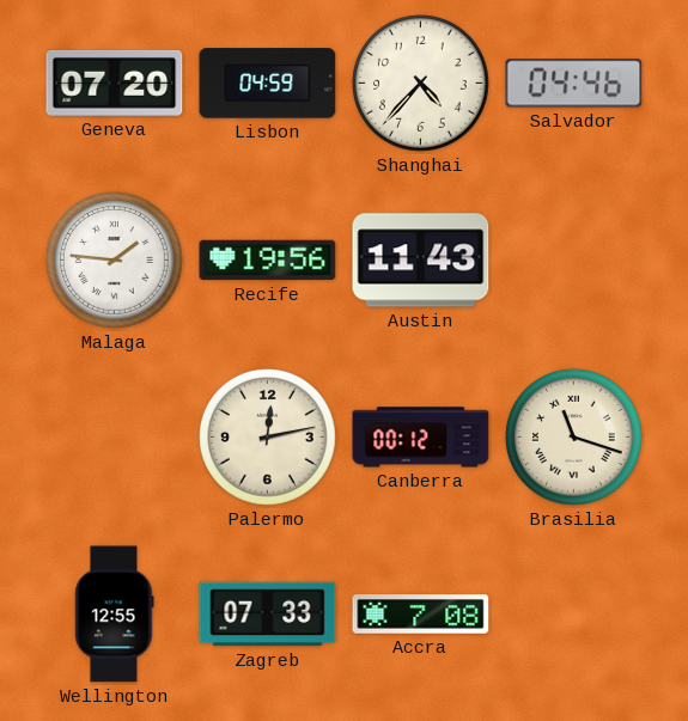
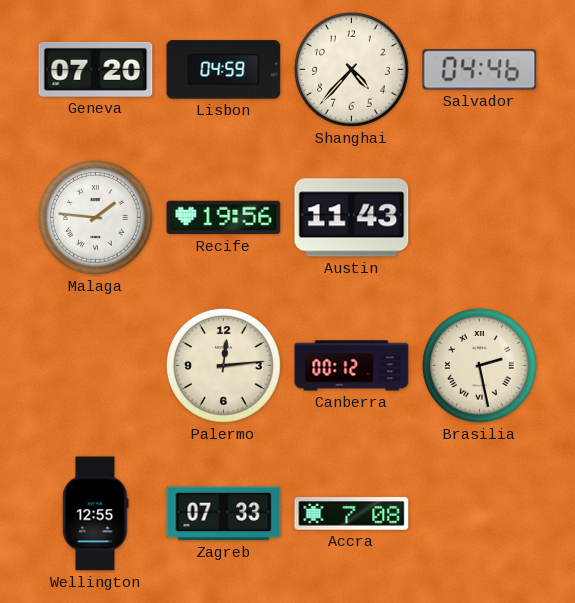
Palermo: 12:13 -> 12:14
Brasilia: 11:18 -> 2:28
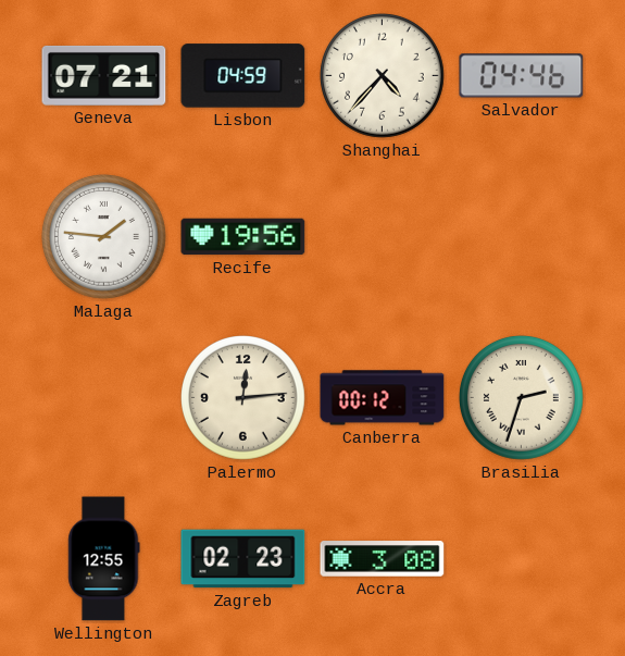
Geneva: 07:20 -> 07:21
Austin: 11:43 -> none
Brasilia: 2:28 -> 2:33
Zagreb: 07:33 -> 02:23
Accra: 7:08 -> 3:08
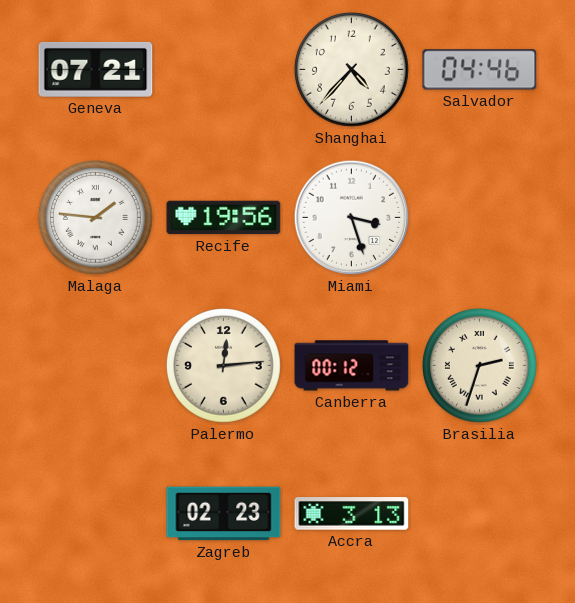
Lisbon: 04:59 -> none
Miami: none -> 3:27
Wellington: 12:55 -> none
Accra: 3:08 -> 3:13
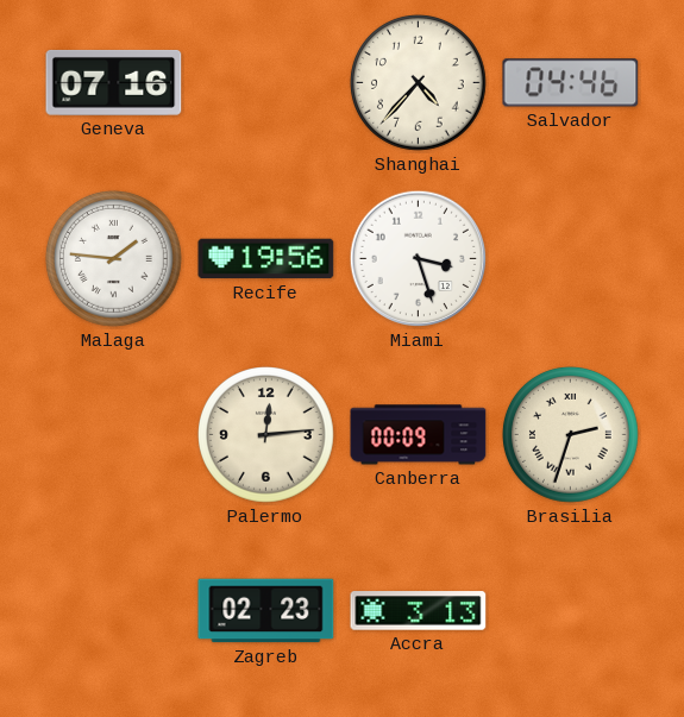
Geneva: 07:21 -> 07:16
Canberra: 00:12 -> 00:09
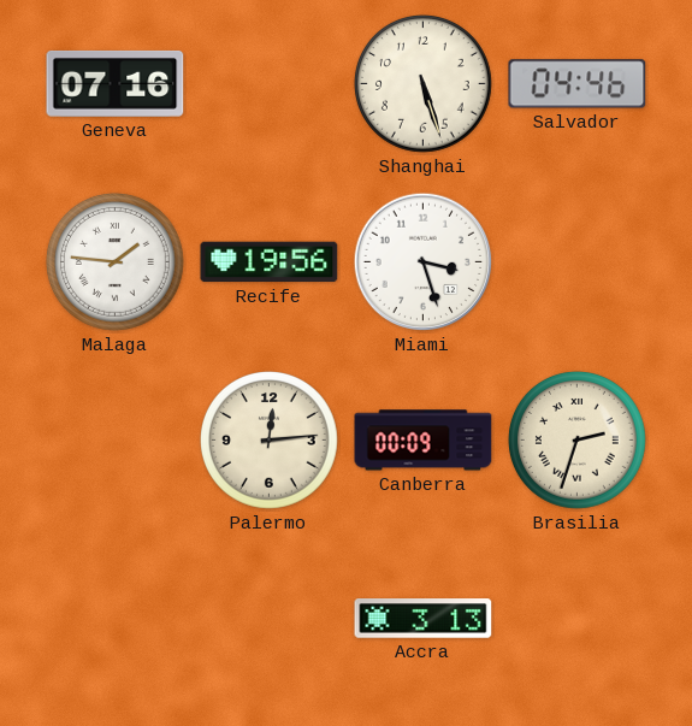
Shanghai: 4:37 -> 5:27
Zagreb: 02:23 -> none
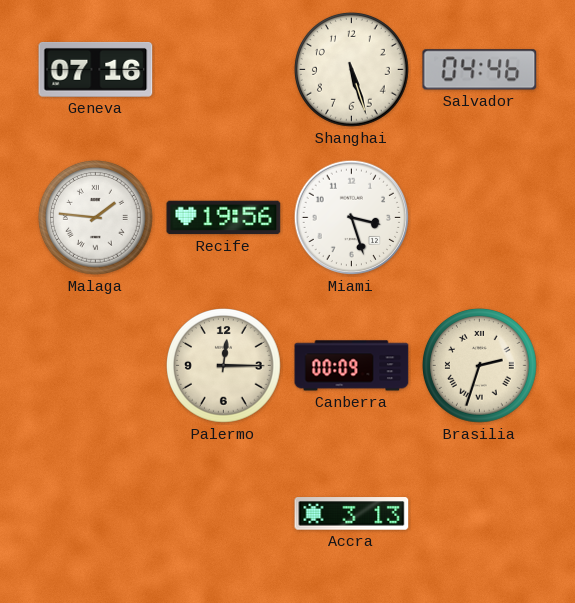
Palermo: 12:14 -> 12:15
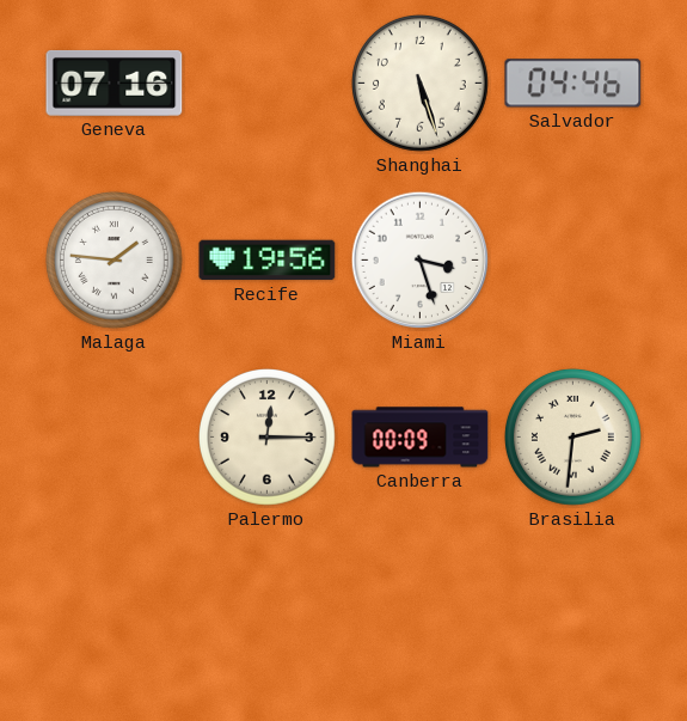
Brasilia: 2:33 -> 2:31
Accra: 3:13 -> none
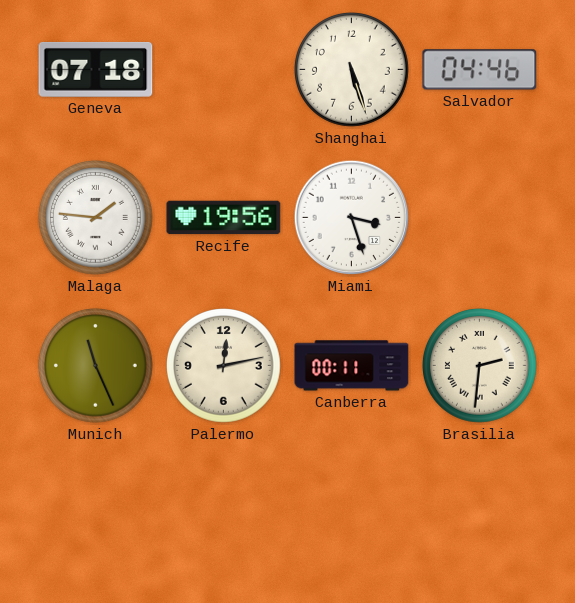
Geneva: 07:16 -> 07:18
Munich: none -> 11:26
Palermo: 12:15 -> 12:13
Canberra: 00:09 -> 00:11
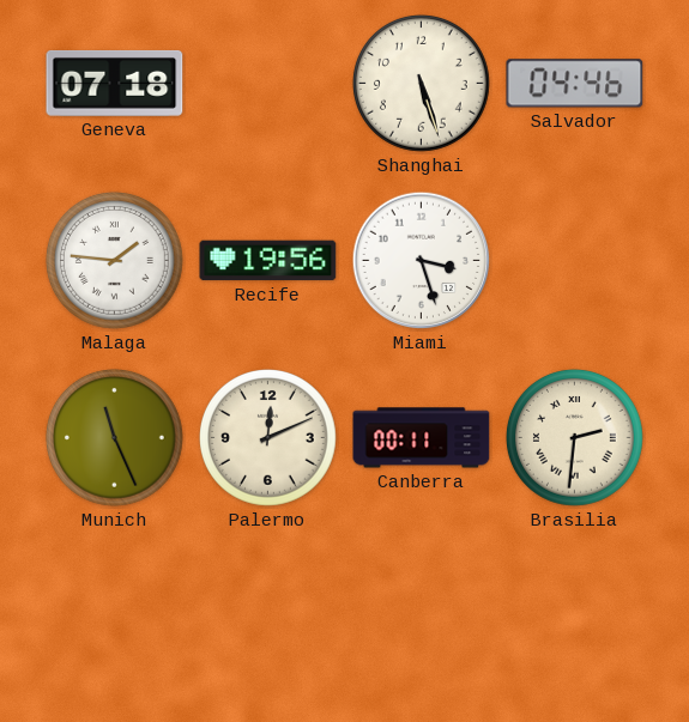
Palermo: 12:13 -> 12:11
